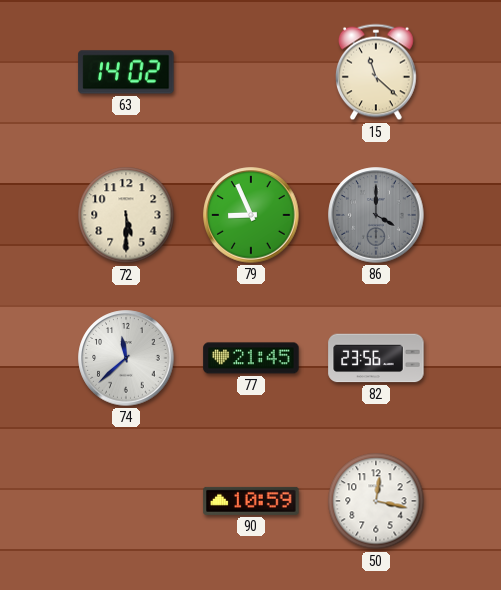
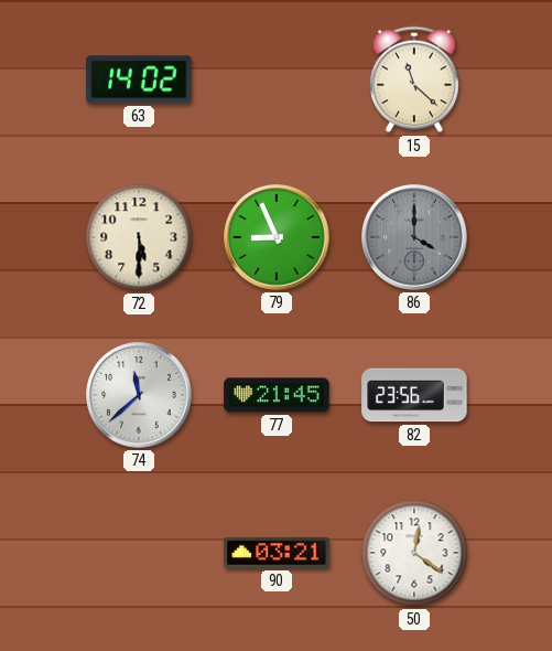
90: 10:59 -> 03:21
50: 12:17 -> 12:21
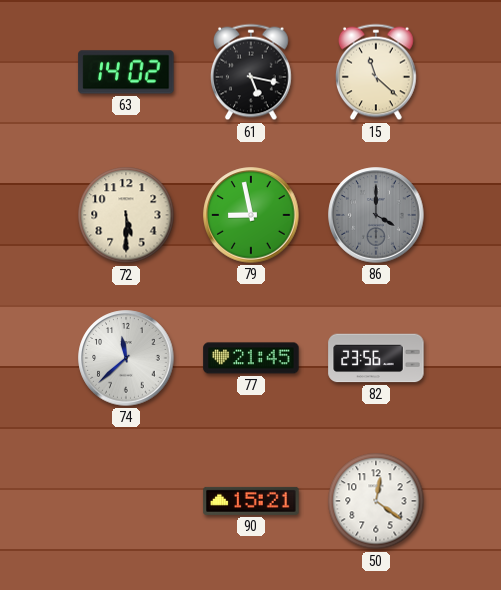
61: none -> 5:17
79: 8:56 -> 8:58
90: 03:21 -> 15:21
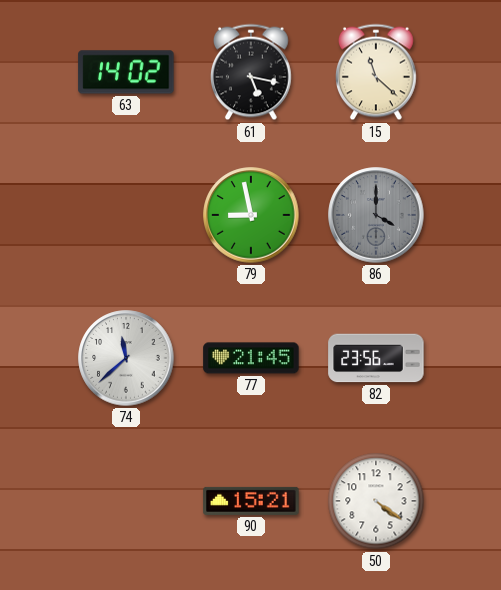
72: 5:30 -> none
50: 12:21 -> 4:21
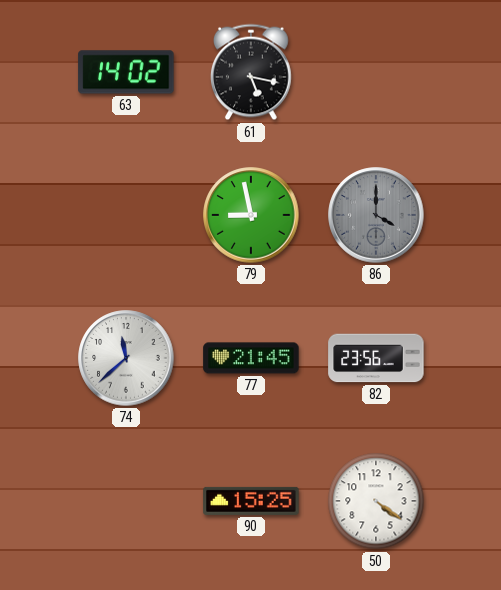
15: 11:22 -> none
90: 15:21 -> 15:25
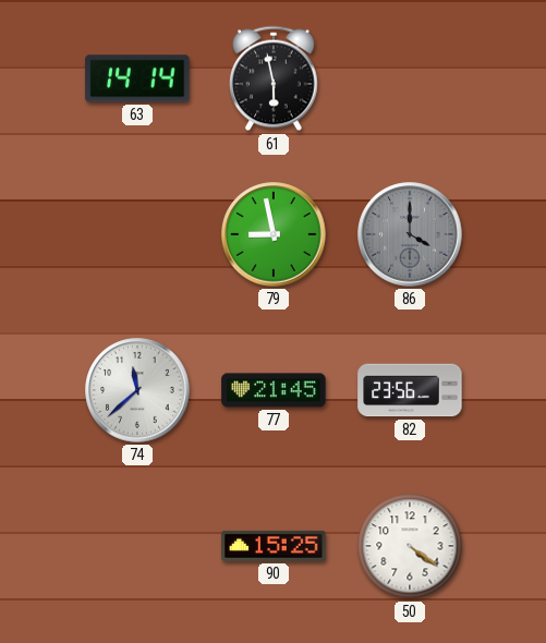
63: 14:02 -> 14:14
61: 5:17 -> 5:58
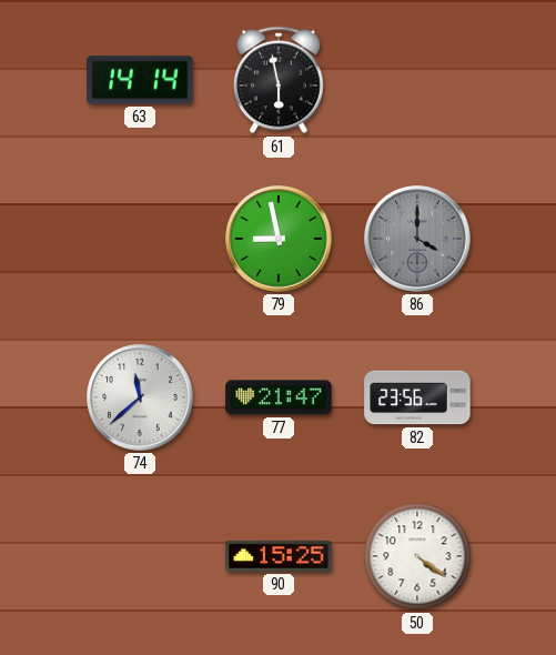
77: 21:45 -> 21:47
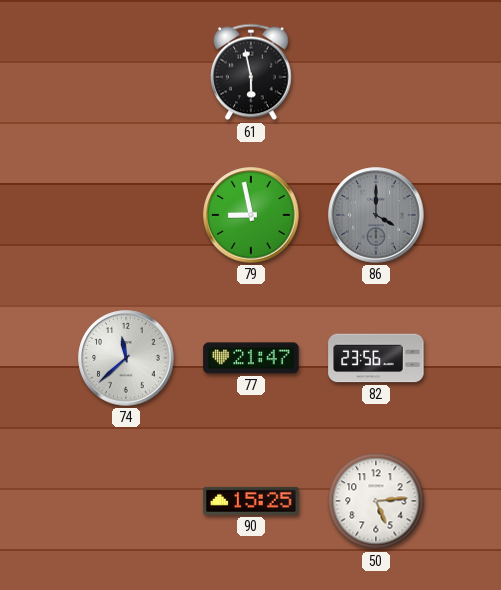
63: 14:14 -> none
50: 4:21 -> 5:14
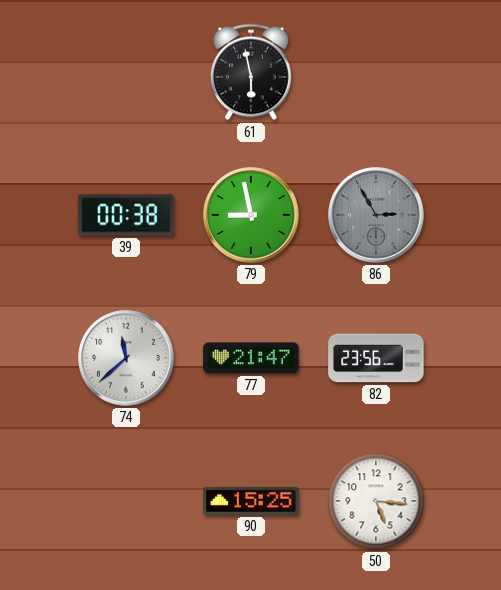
39: none -> 00:38
86: 4:00 -> 2:55
50: 5:14 -> 5:16
